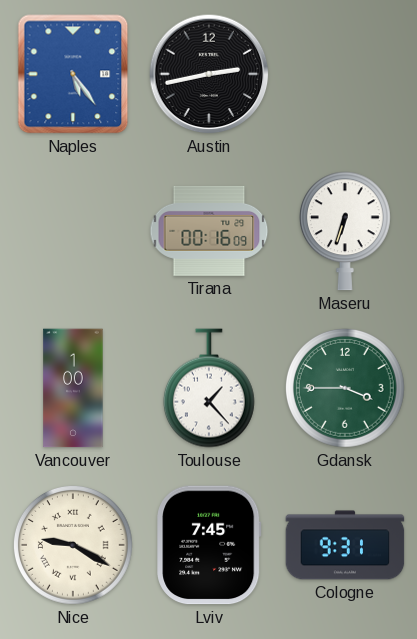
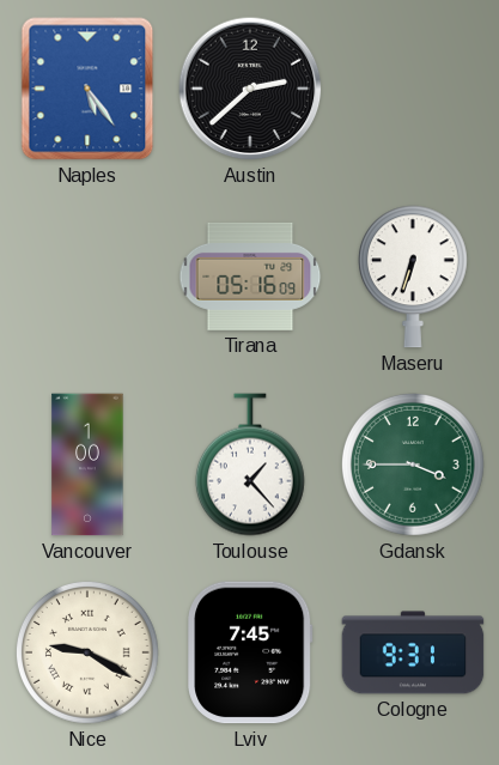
Austin: 2:43 -> 2:38
Tirana: 00:16 -> 05:16
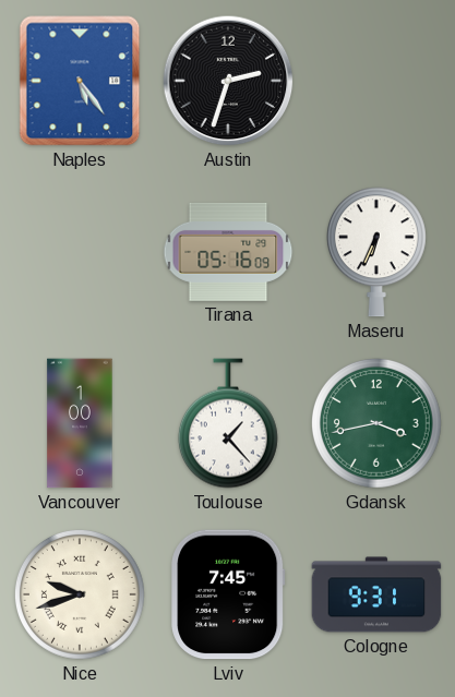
Austin: 2:38 -> 2:33
Maseru: 6:33 -> 6:34
Gdansk: 3:45 -> 3:43
Nice: 9:20 -> 9:42
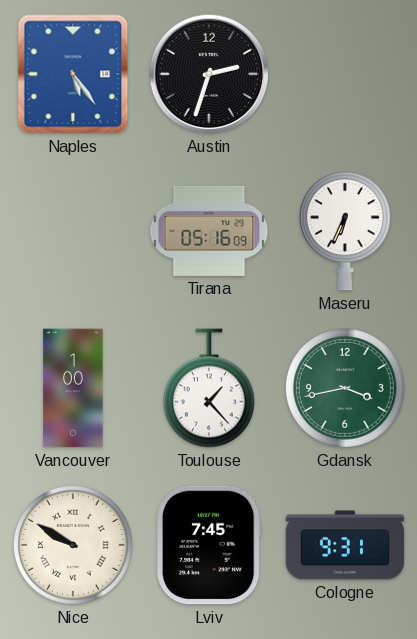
Nice: 9:42 -> 9:50
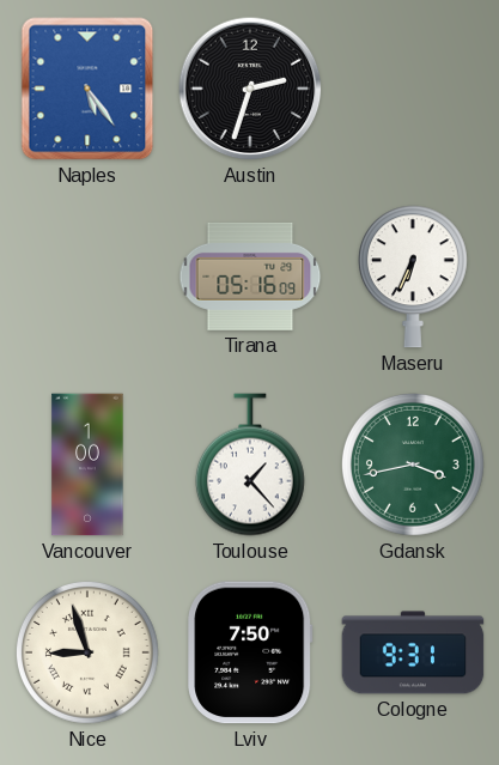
Nice: 9:50 -> 8:57
Lviv: 7:45 -> 7:50
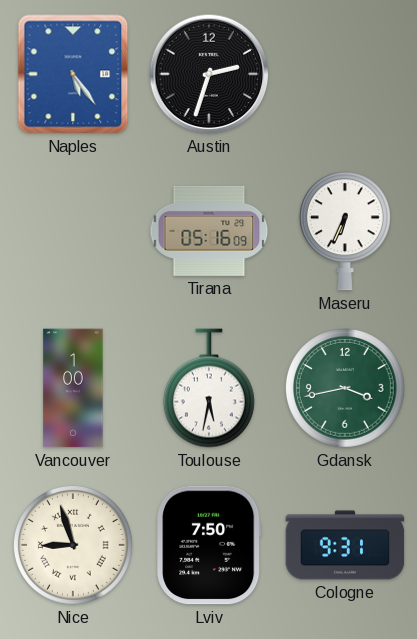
Toulouse: 1:23 -> 5:32
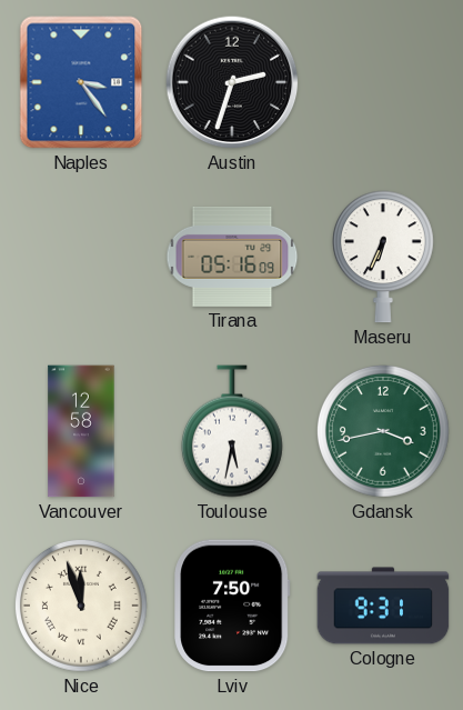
Naples: 5:24 -> 3:24
Vancouver: 1:00 -> 12:58
Nice: 8:57 -> 11:57
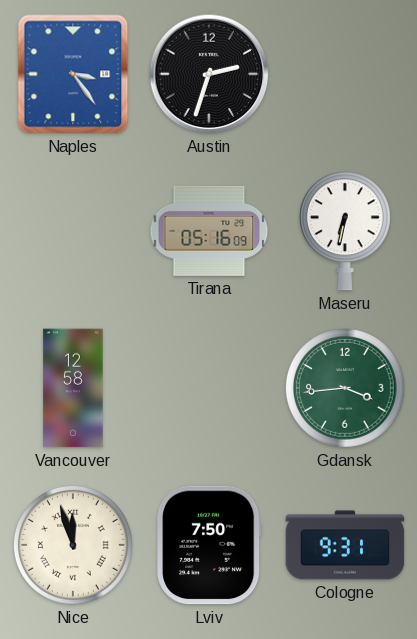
Maseru: 6:34 -> 6:32
Toulouse: 5:32 -> none
Gdansk: 3:43 -> 3:44
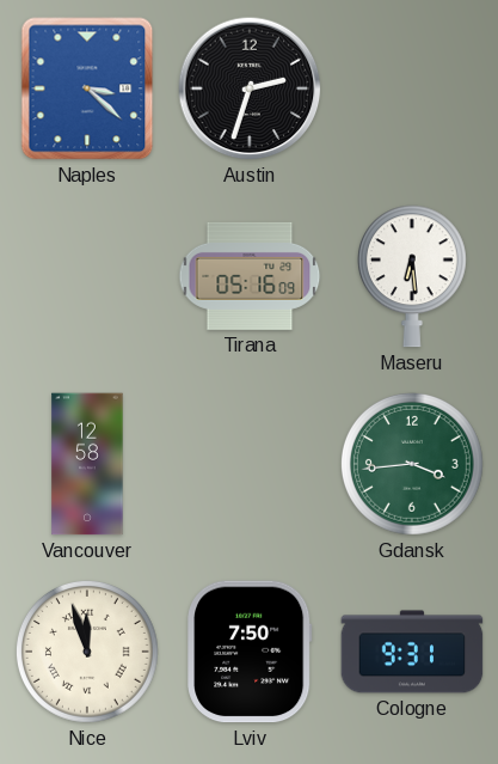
Naples: 3:24 -> 3:22
Maseru: 6:32 -> 6:29
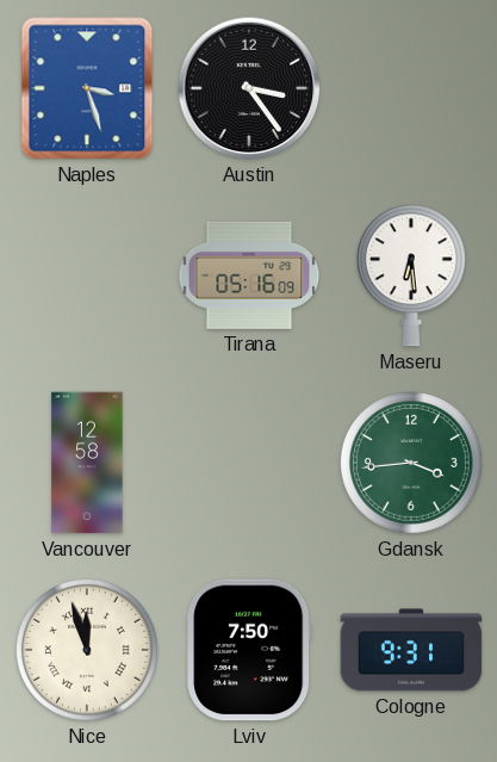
Naples: 3:22 -> 3:27
Austin: 2:33 -> 3:24
